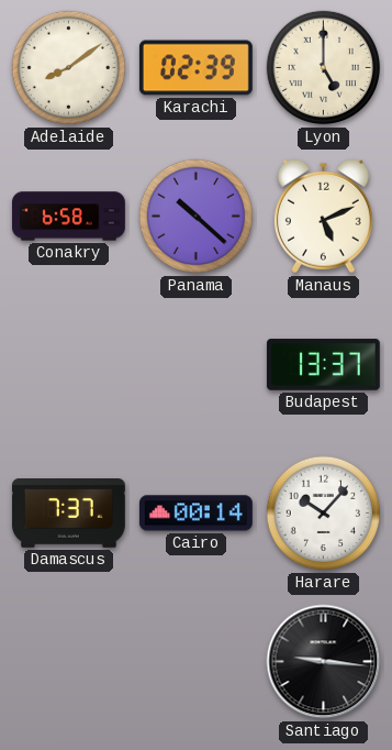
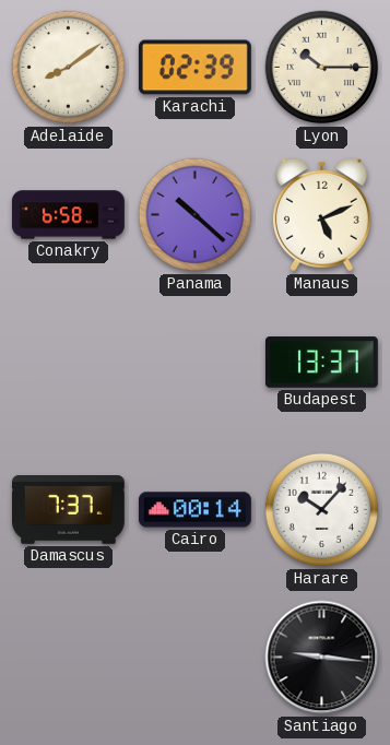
Lyon: 5:00 -> 10:15
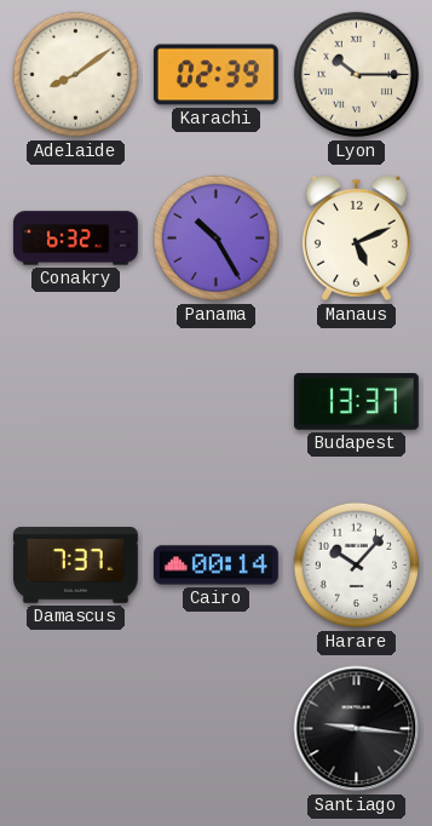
Conakry: 6:58 -> 6:32
Panama: 10:22 -> 10:25
